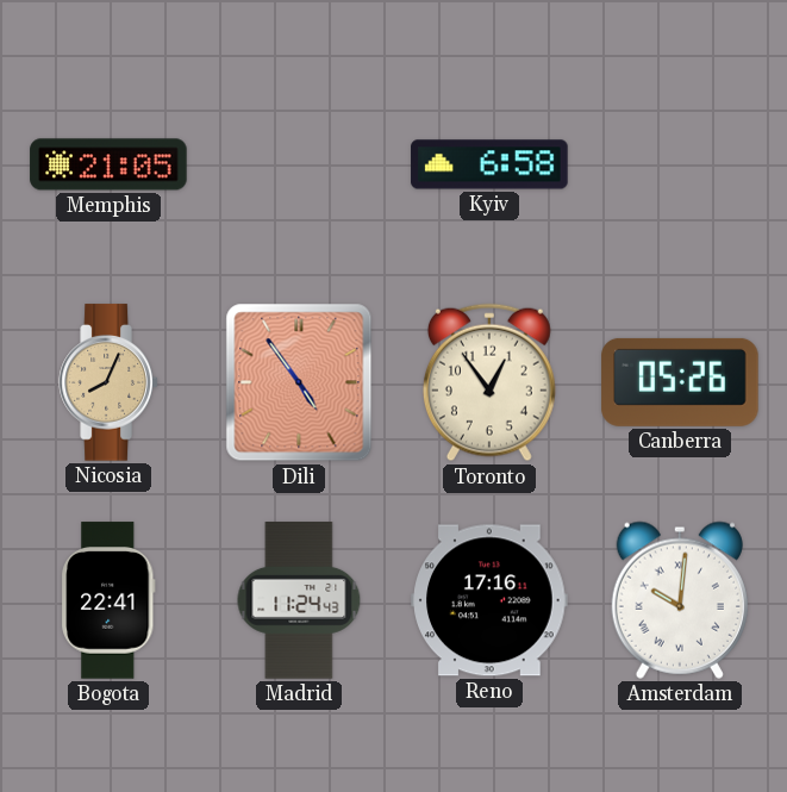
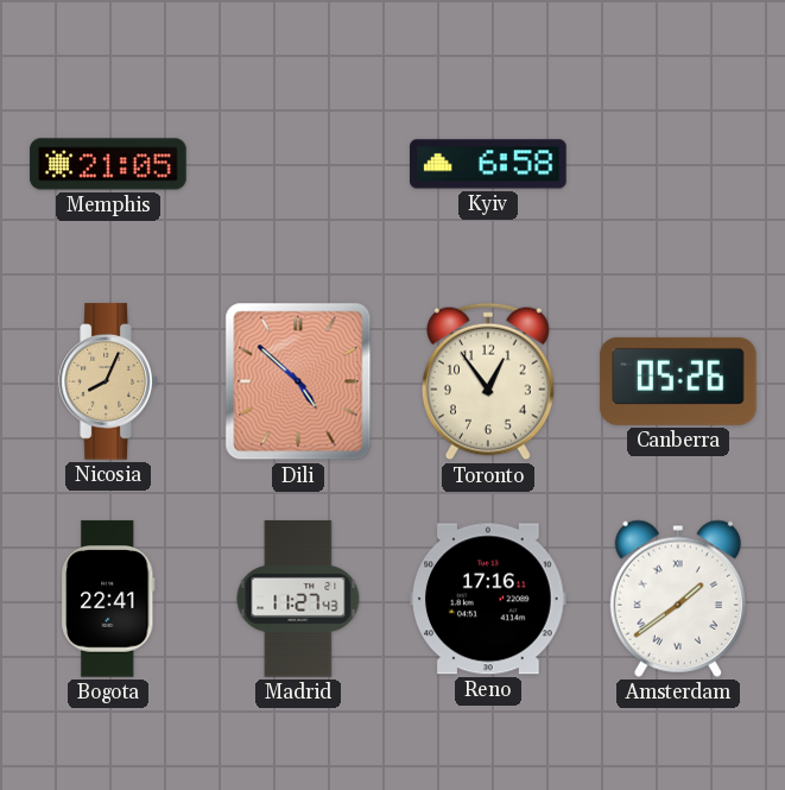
Dili: 4:54 -> 4:52
Madrid: 11:24 -> 11:27
Amsterdam: 10:01 -> 1:39
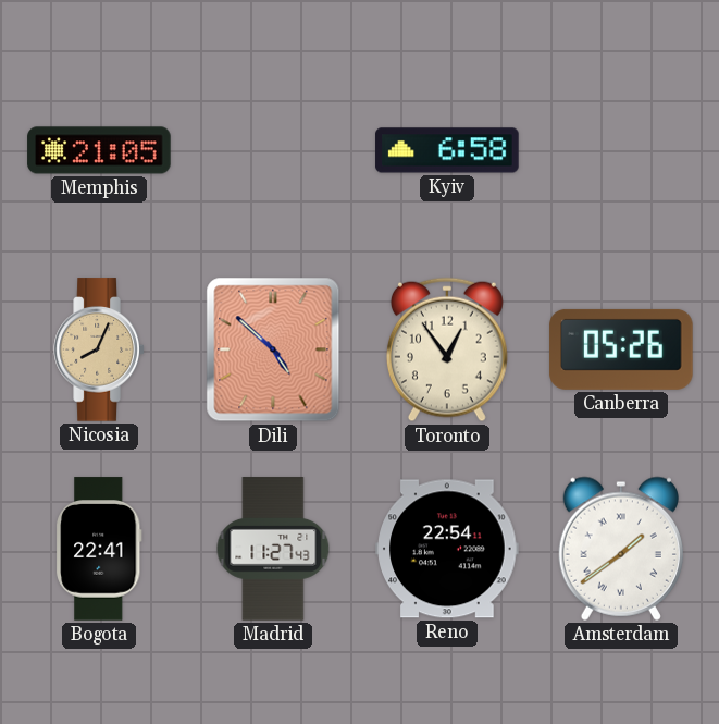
Reno: 17:16 -> 22:54
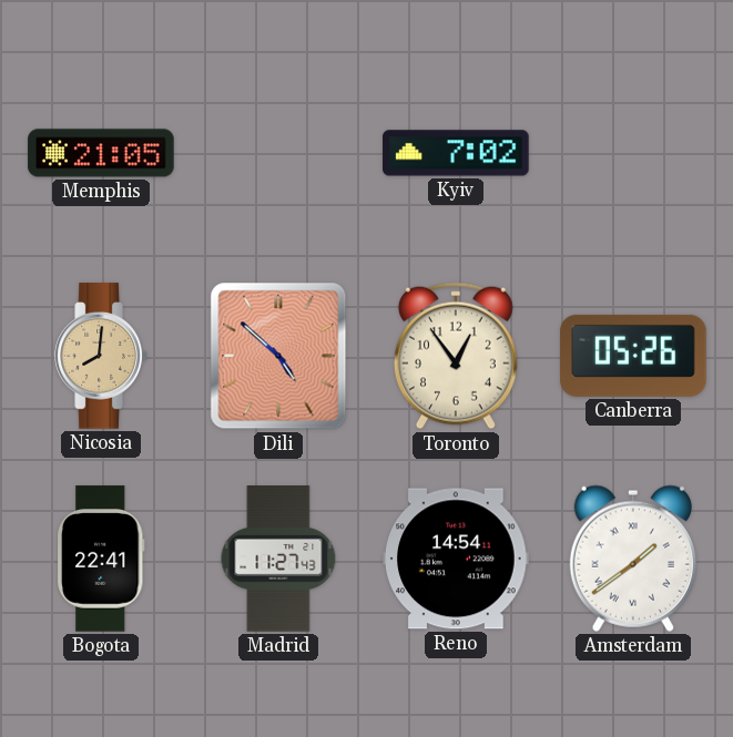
Kyiv: 6:58 -> 7:02
Nicosia: 8:04 -> 8:01
Reno: 22:54 -> 14:54
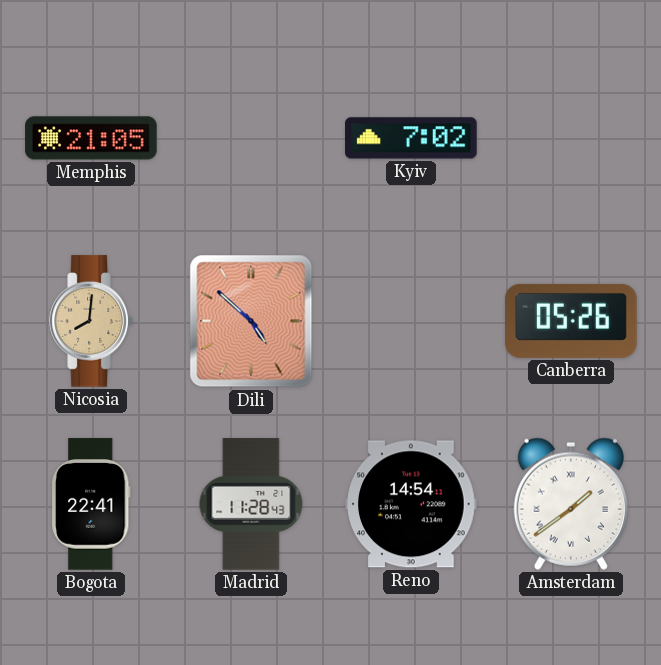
Toronto: 12:54 -> none
Madrid: 11:27 -> 11:28
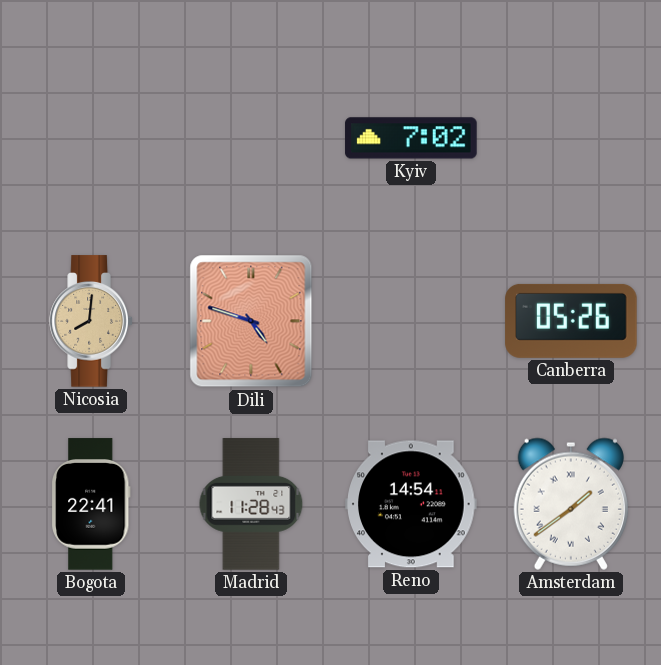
Memphis: 21:05 -> none
Dili: 4:52 -> 4:48
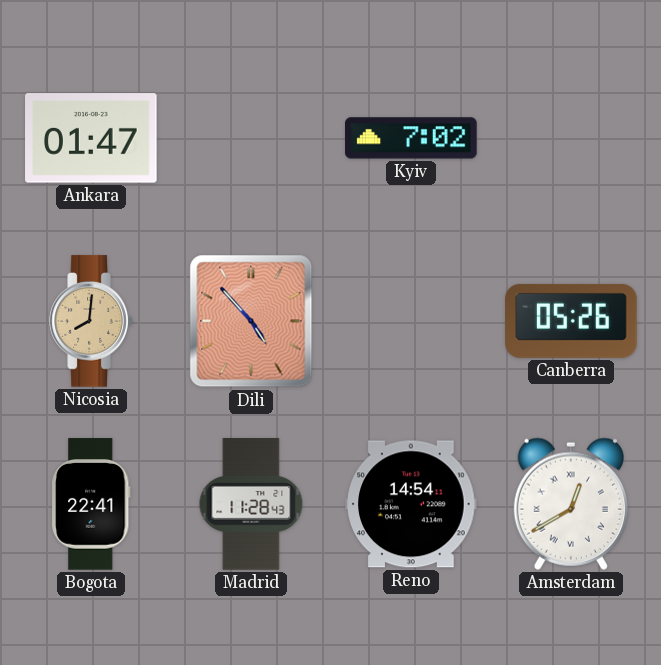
Ankara: none -> 01:47
Dili: 4:48 -> 4:53
Amsterdam: 1:39 -> 12:40
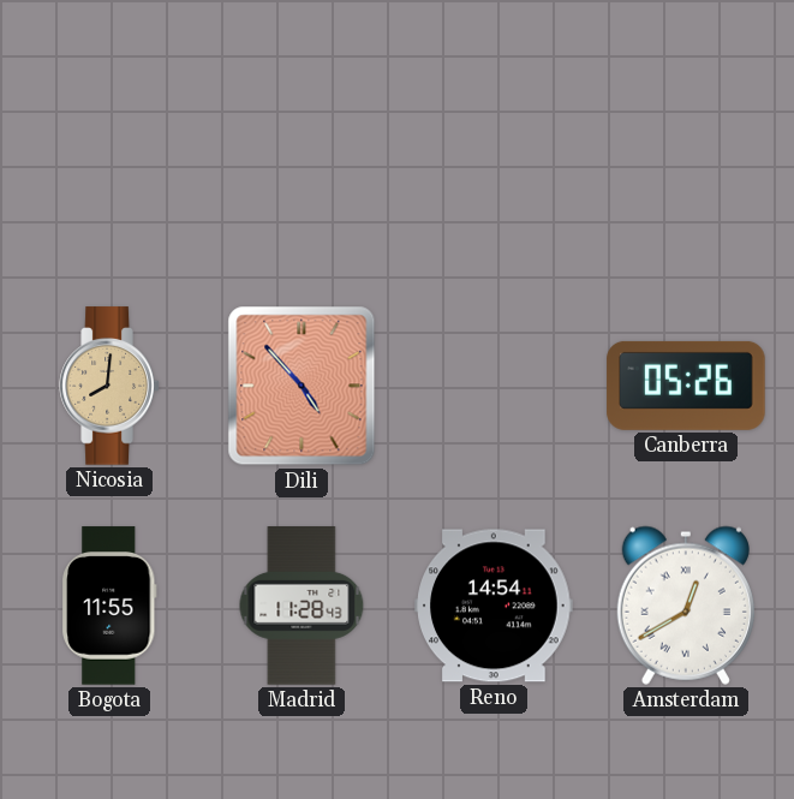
Ankara: 01:47 -> none
Kyiv: 7:02 -> none
Bogota: 22:41 -> 11:55
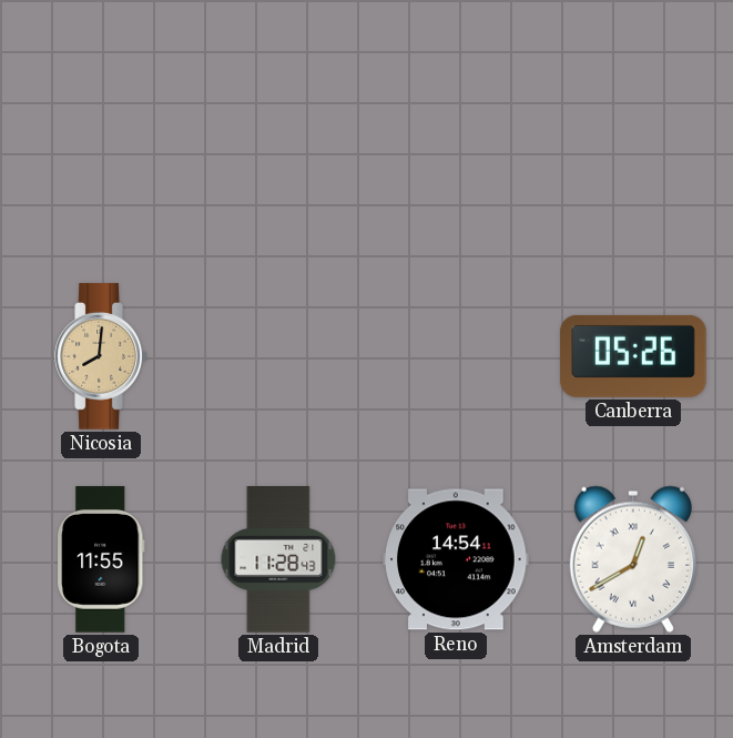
Dili: 4:53 -> none
